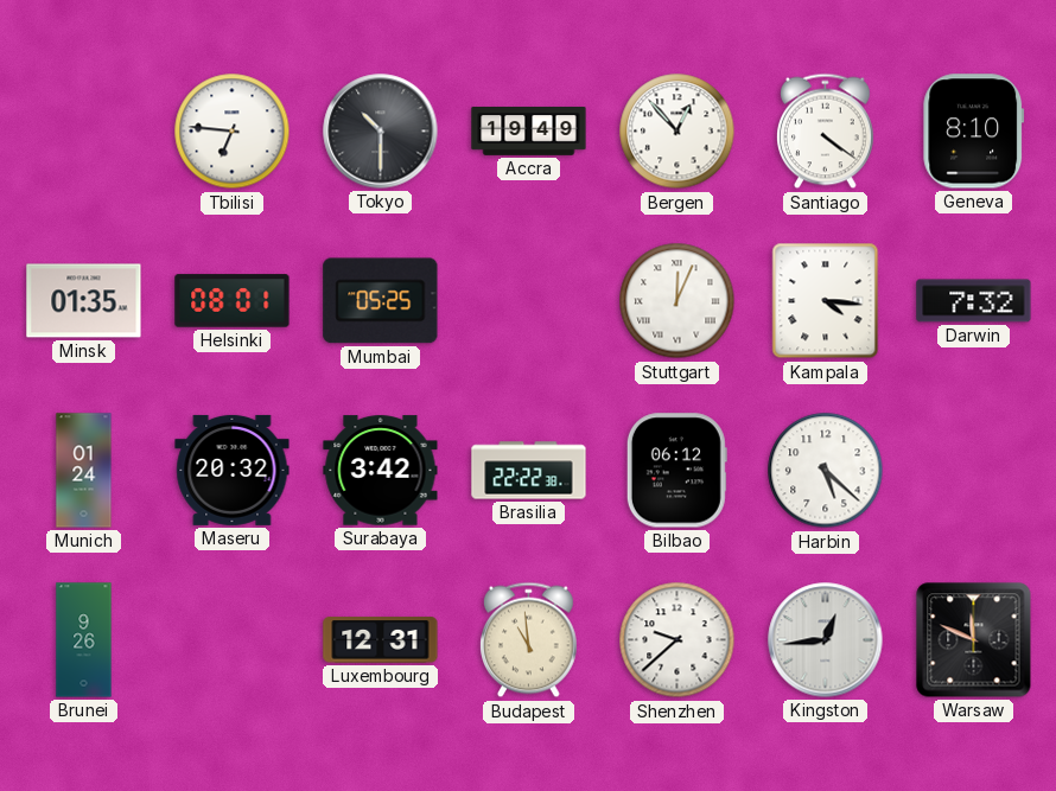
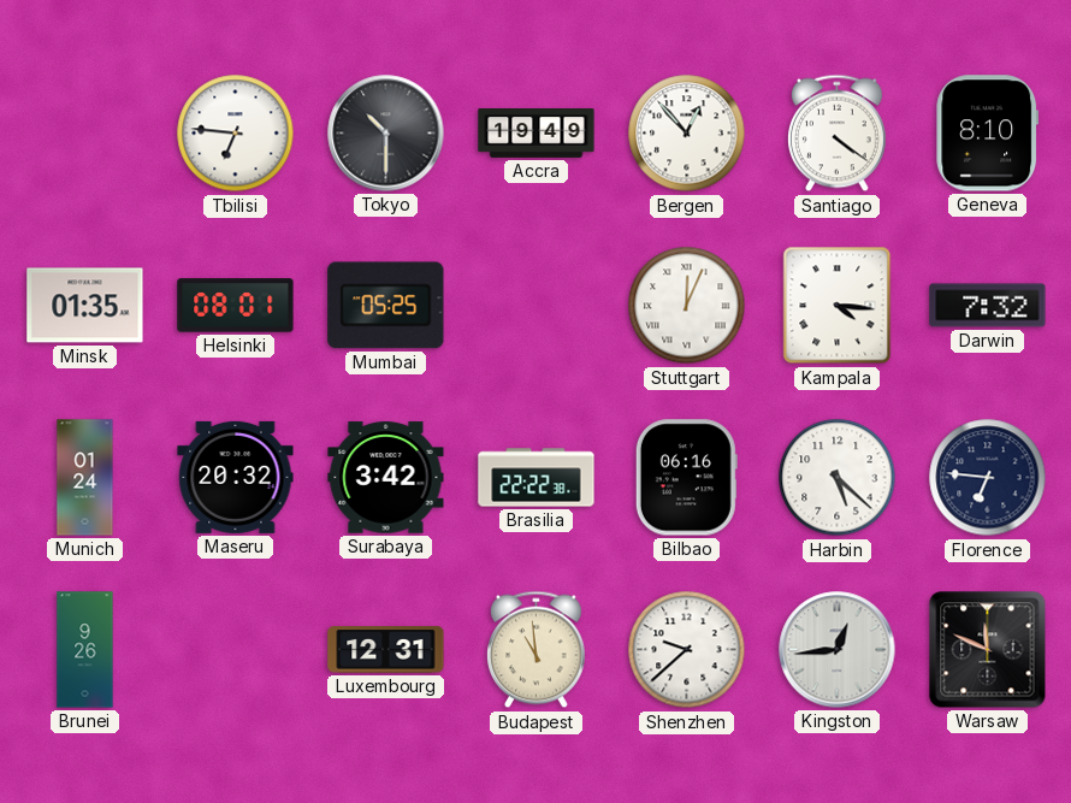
Bilbao: 06:12 -> 06:16
Florence: none -> 6:46
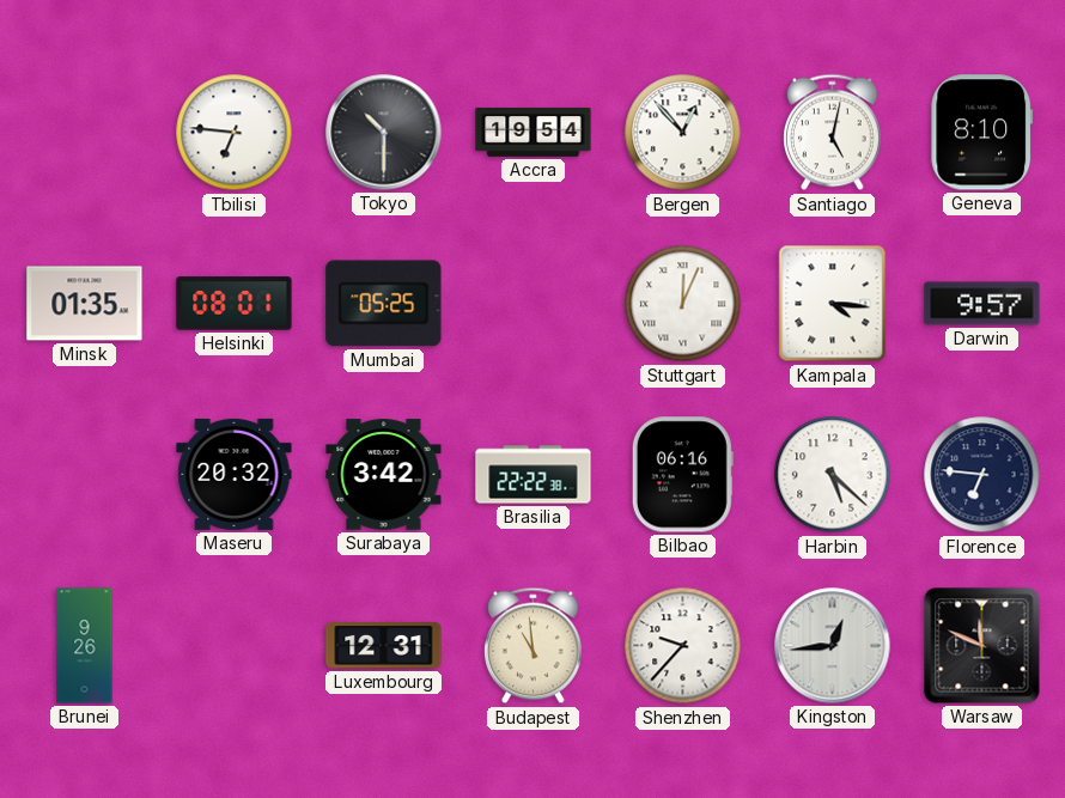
Accra: 19:49 -> 19:54
Santiago: 4:21 -> 5:02
Darwin: 7:32 -> 9:57
Munich: 01:24 -> none
Shenzhen: 9:38 -> 9:37
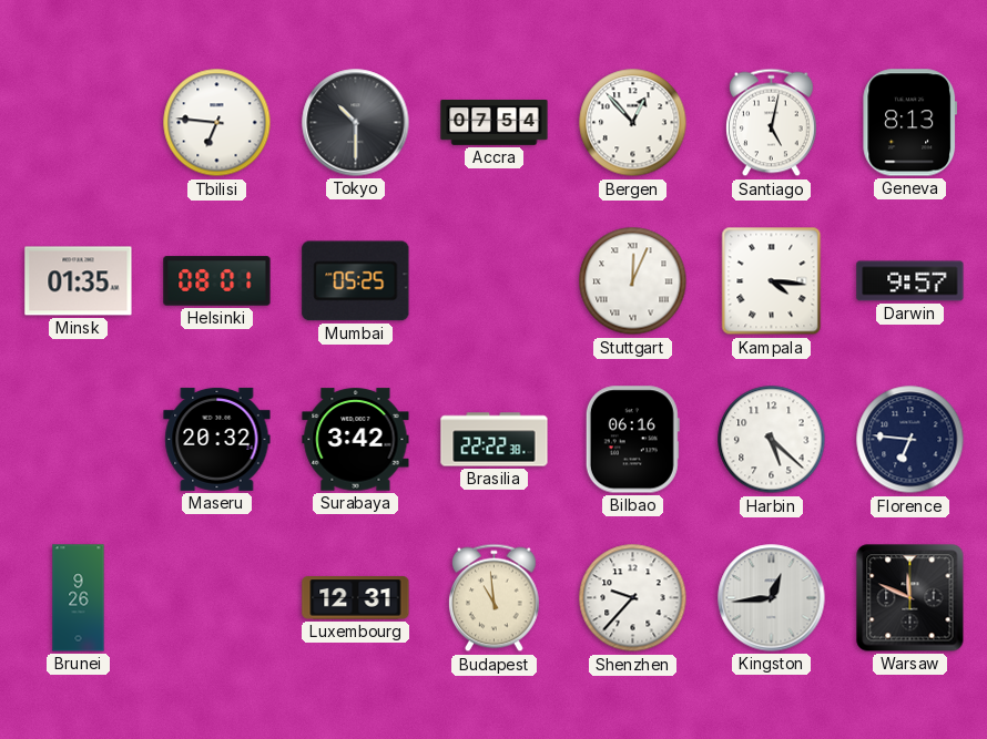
Accra: 19:54 -> 07:54
Geneva: 8:10 -> 8:13
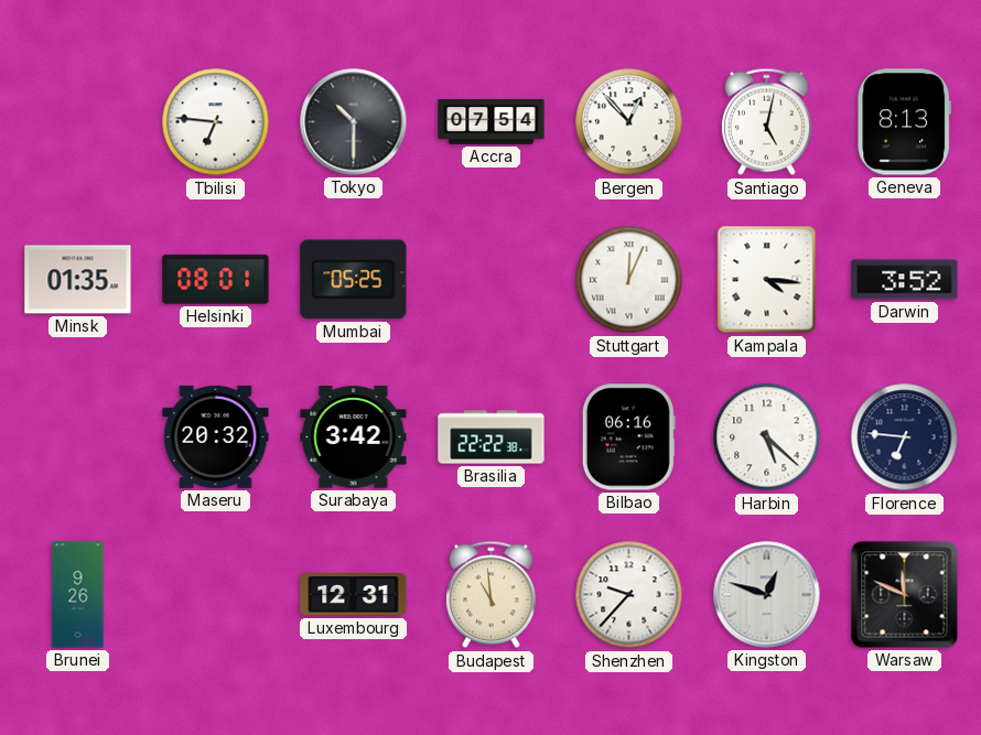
Darwin: 9:57 -> 3:52
Kingston: 12:44 -> 12:48
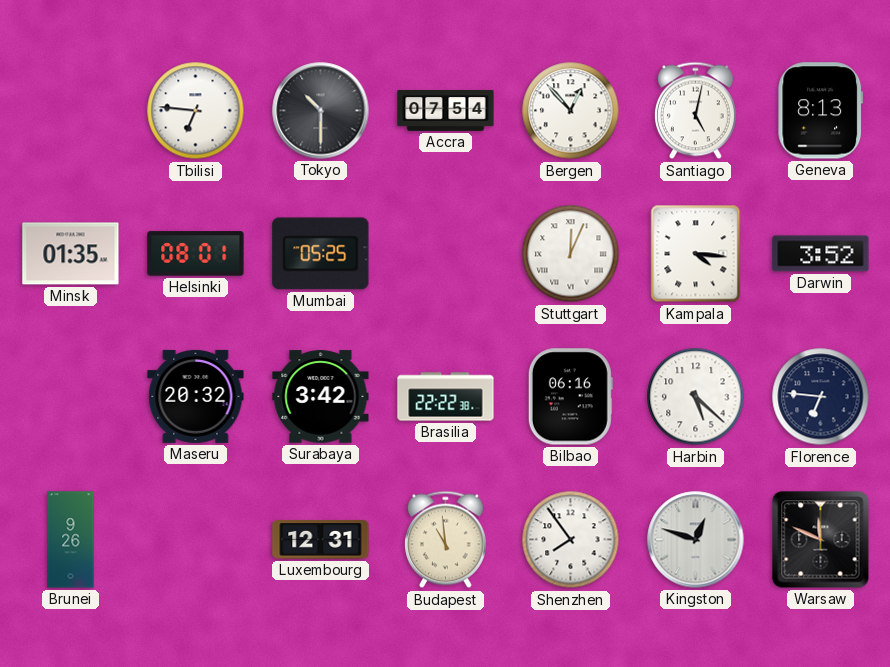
Shenzhen: 9:37 -> 7:54
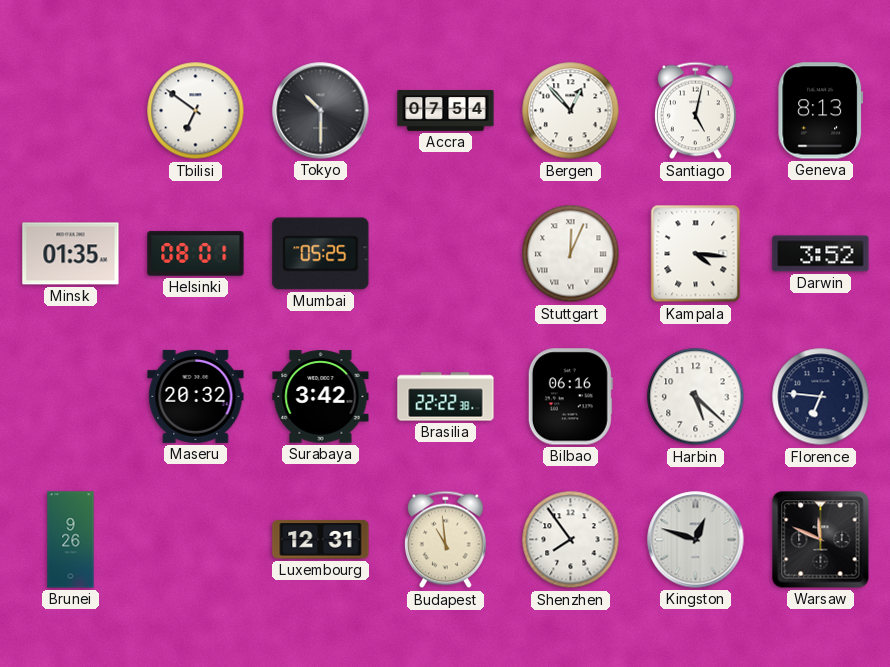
Tbilisi: 6:46 -> 6:51
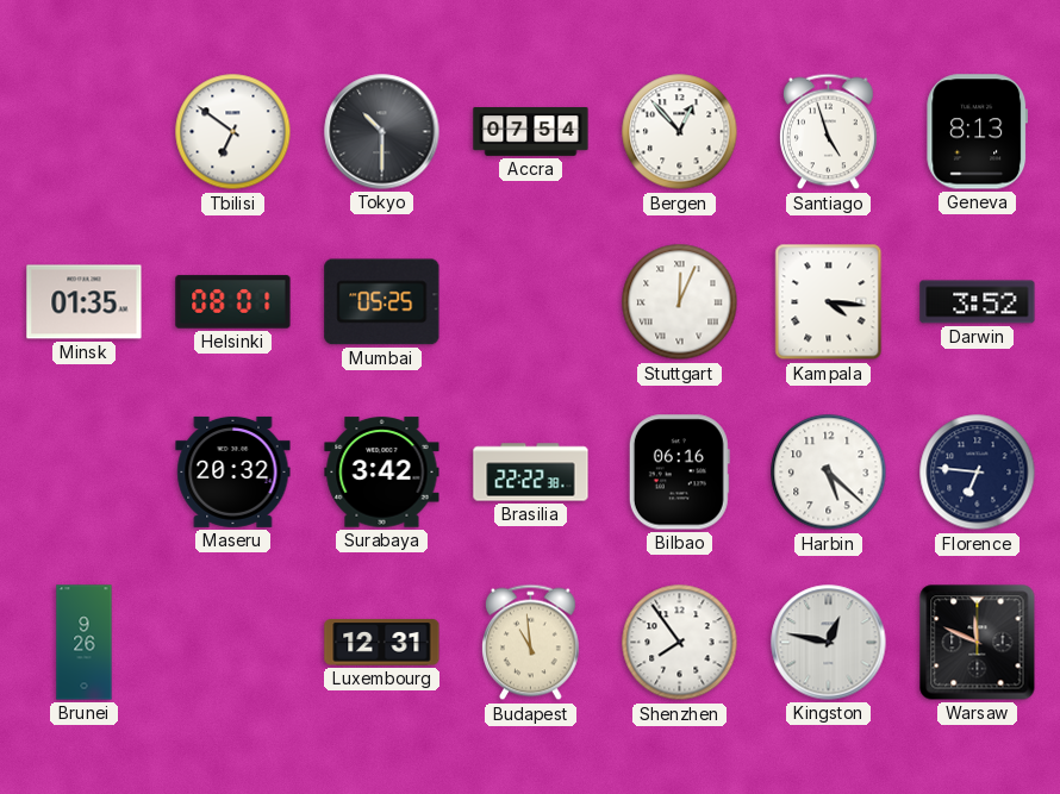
Santiago: 5:02 -> 4:57
Kingston: 12:48 -> 12:47
